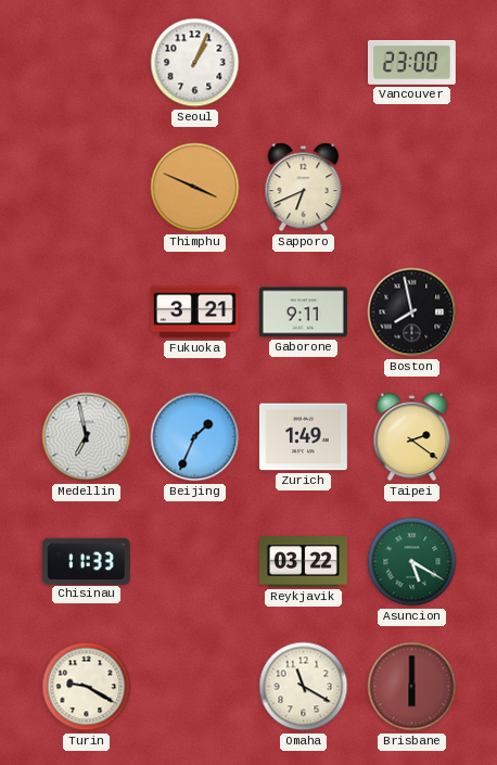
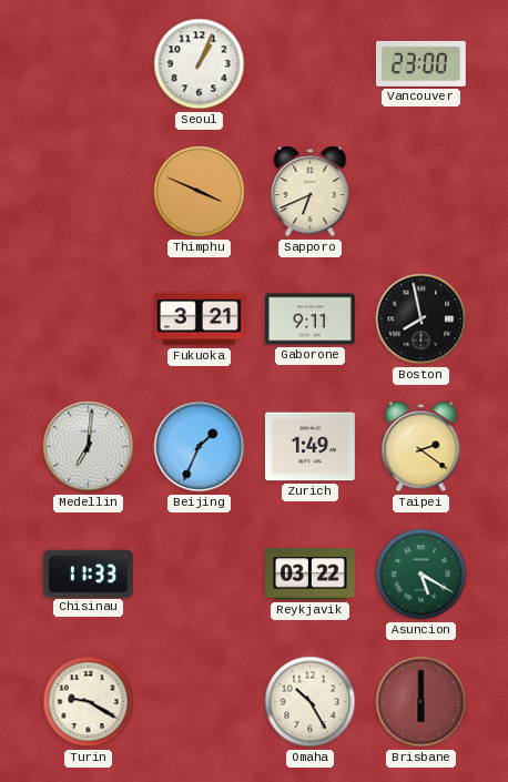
Medellin: 6:58 -> 7:01
Omaha: 11:20 -> 10:25
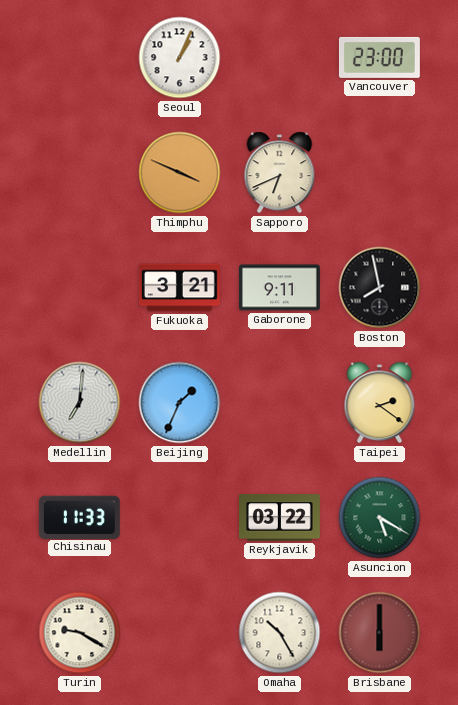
Zurich: 1:49 -> none
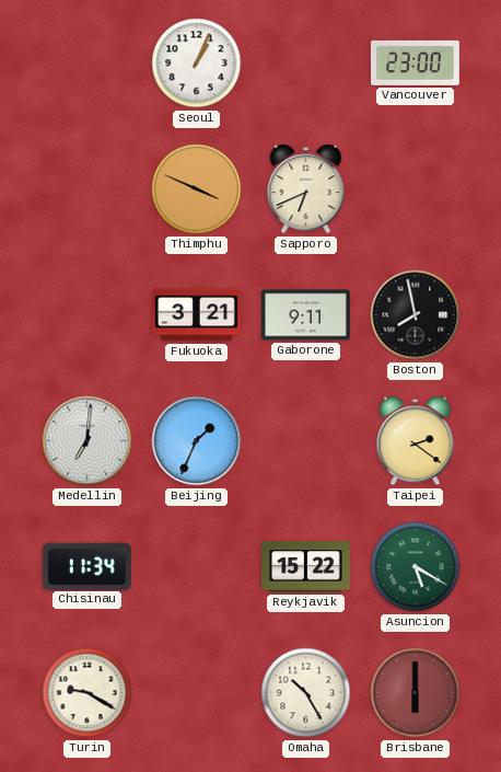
Chisinau: 11:33 -> 11:34
Reykjavik: 03:22 -> 15:22
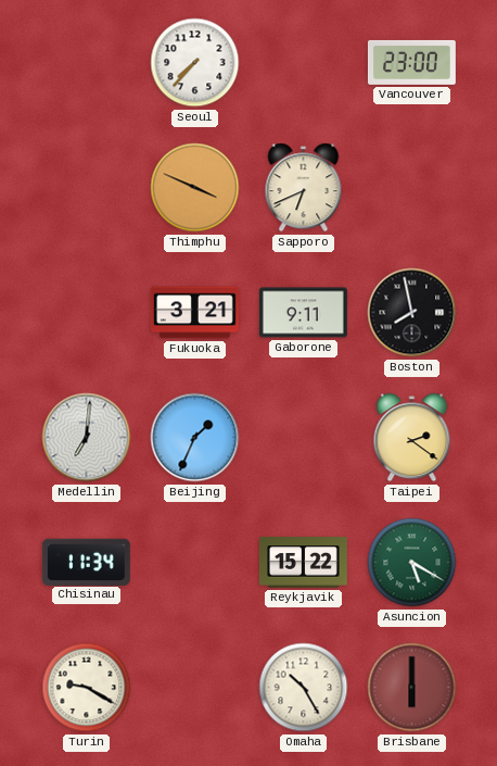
Seoul: 1:04 -> 7:37
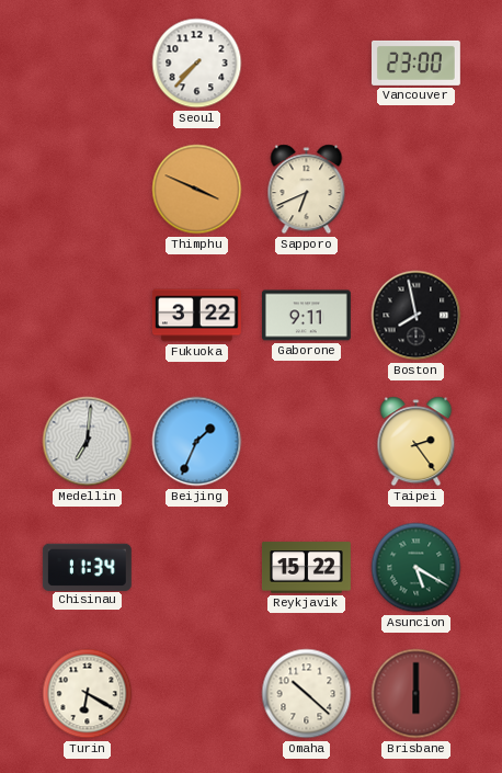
Fukuoka: 3:21 -> 3:22
Taipei: 2:21 -> 2:24
Turin: 9:20 -> 6:20
Omaha: 10:25 -> 10:22
